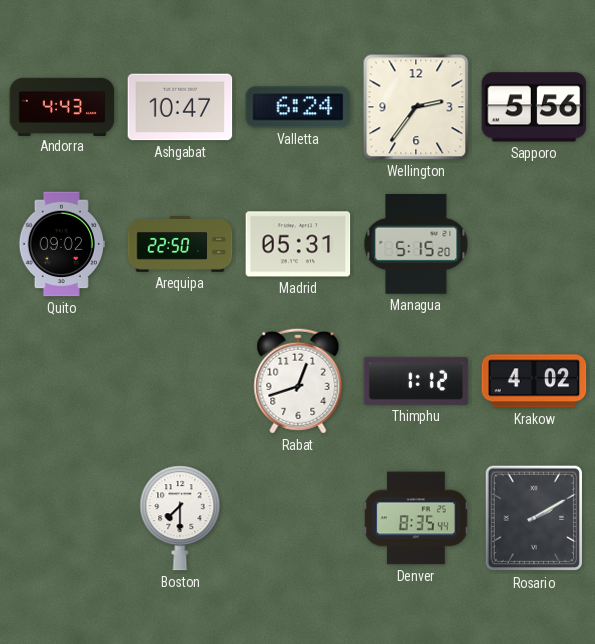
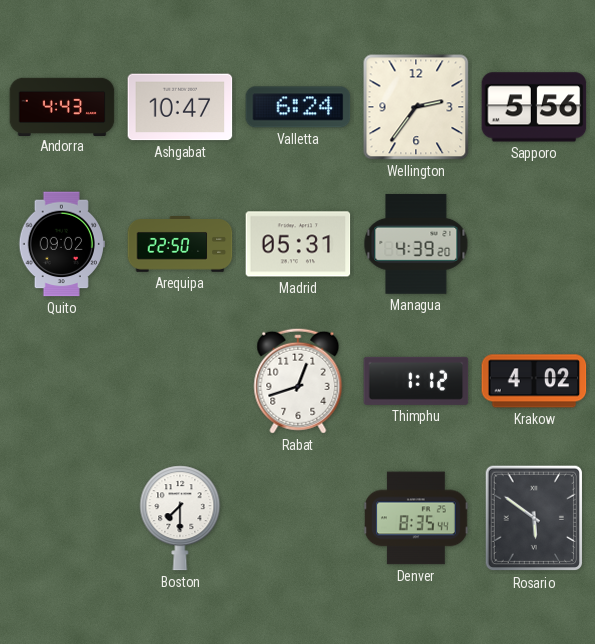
Managua: 5:15 -> 4:39
Rosario: 2:10 -> 5:51
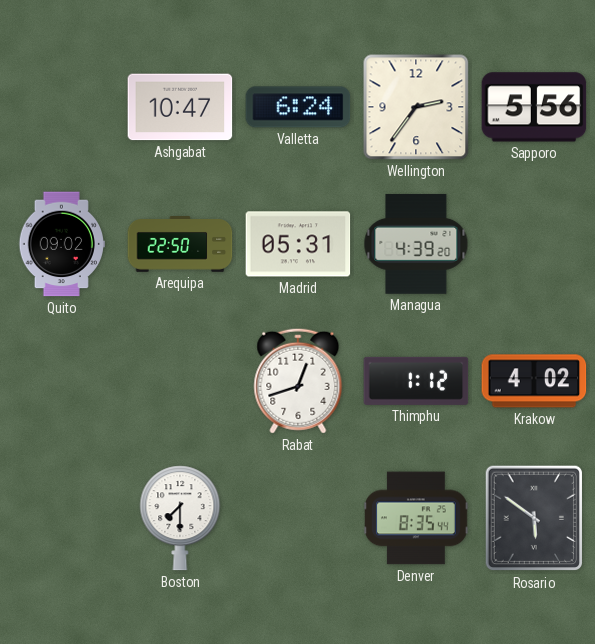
Andorra: 4:43 -> none
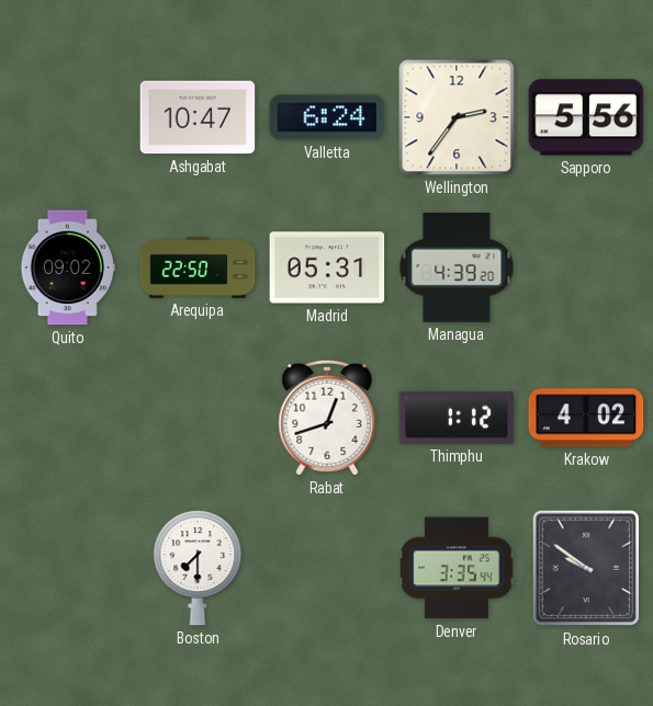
Denver: 8:35 -> 3:35
Rosario: 5:51 -> 9:51
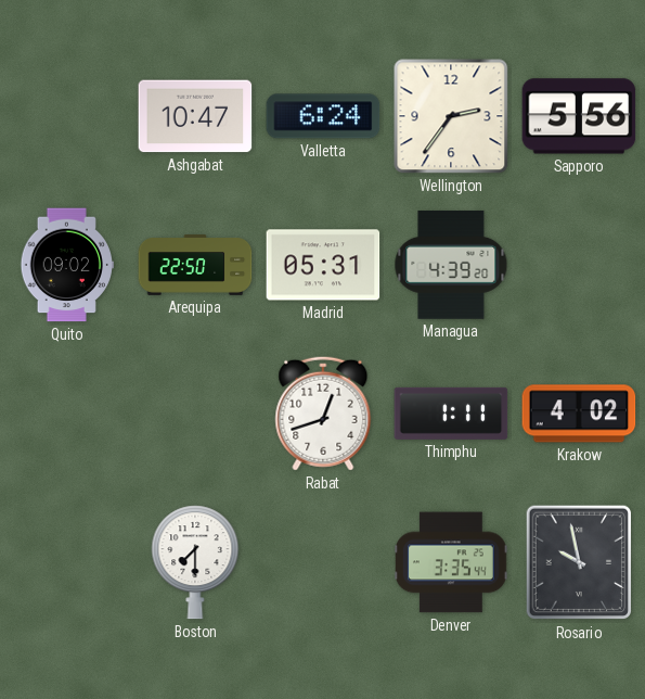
Thimphu: 1:12 -> 1:11
Rosario: 9:51 -> 9:58
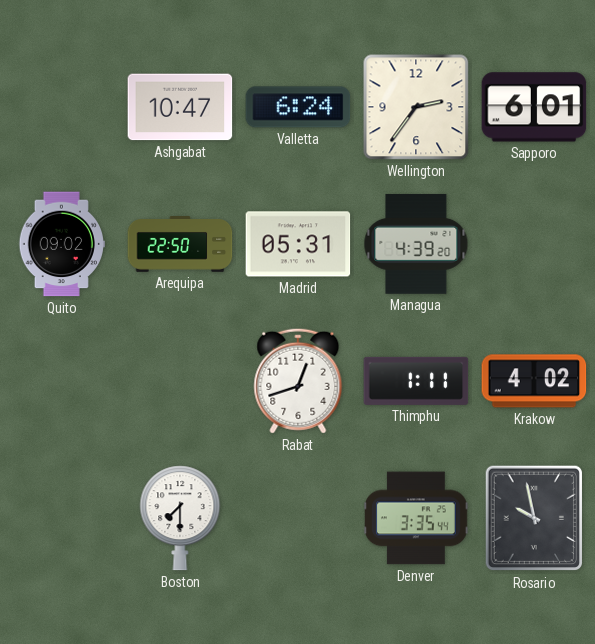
Sapporo: 5:56 -> 6:01
